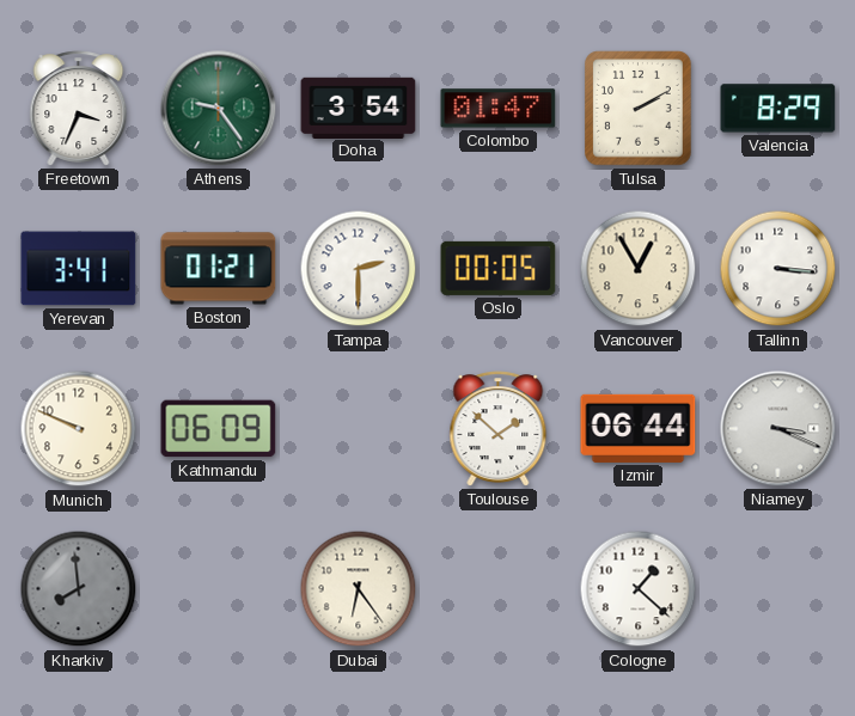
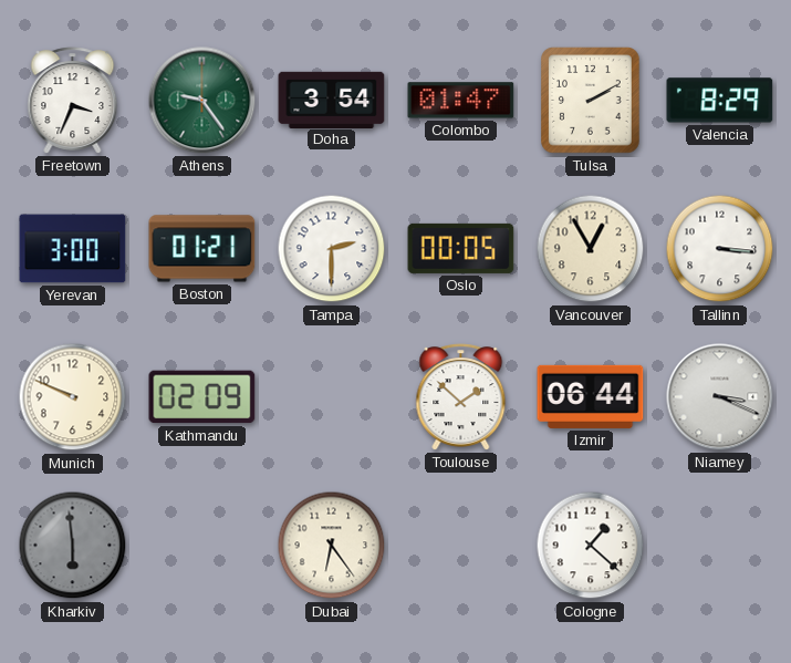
Yerevan: 3:41 -> 3:00
Kathmandu: 06:09 -> 02:09
Kharkiv: 7:59 -> 5:59
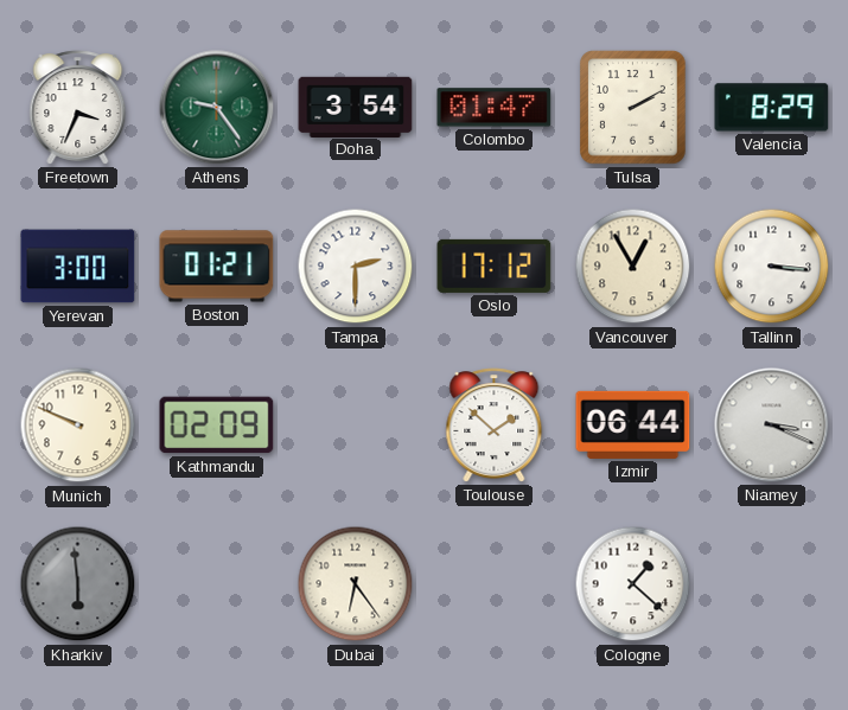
Oslo: 00:05 -> 17:12
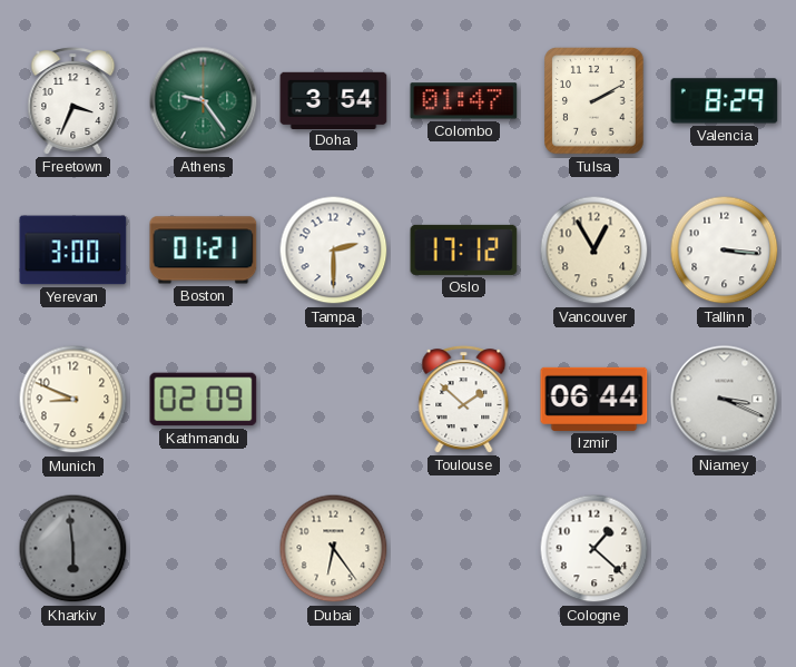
Munich: 9:49 -> 8:49
